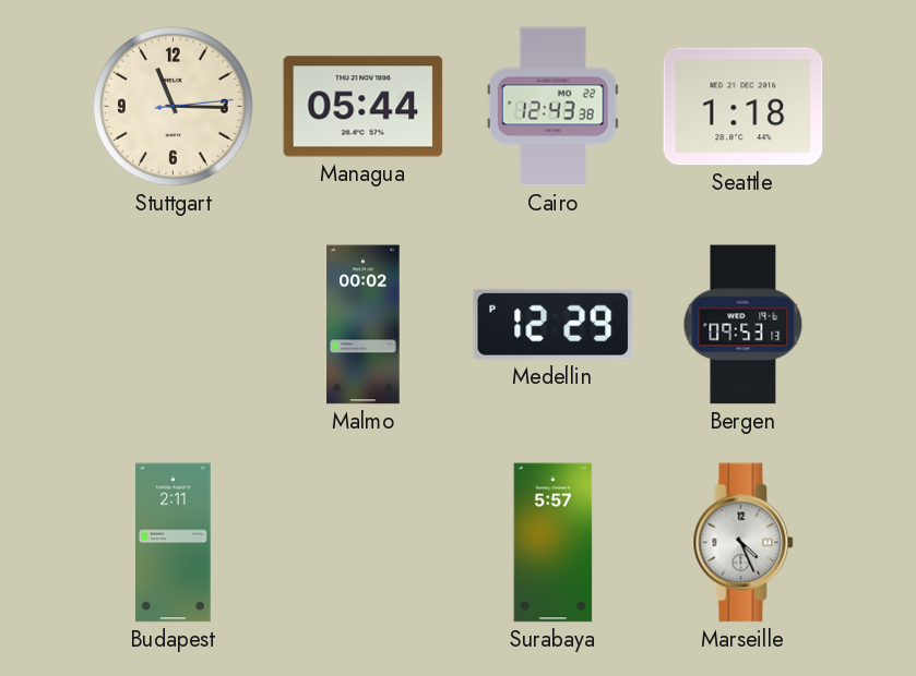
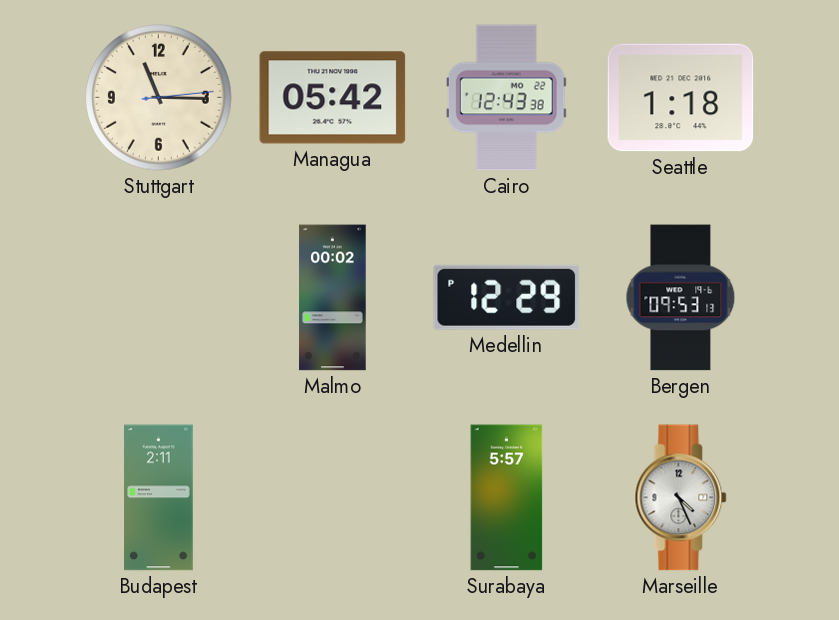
Managua: 05:44 -> 05:42
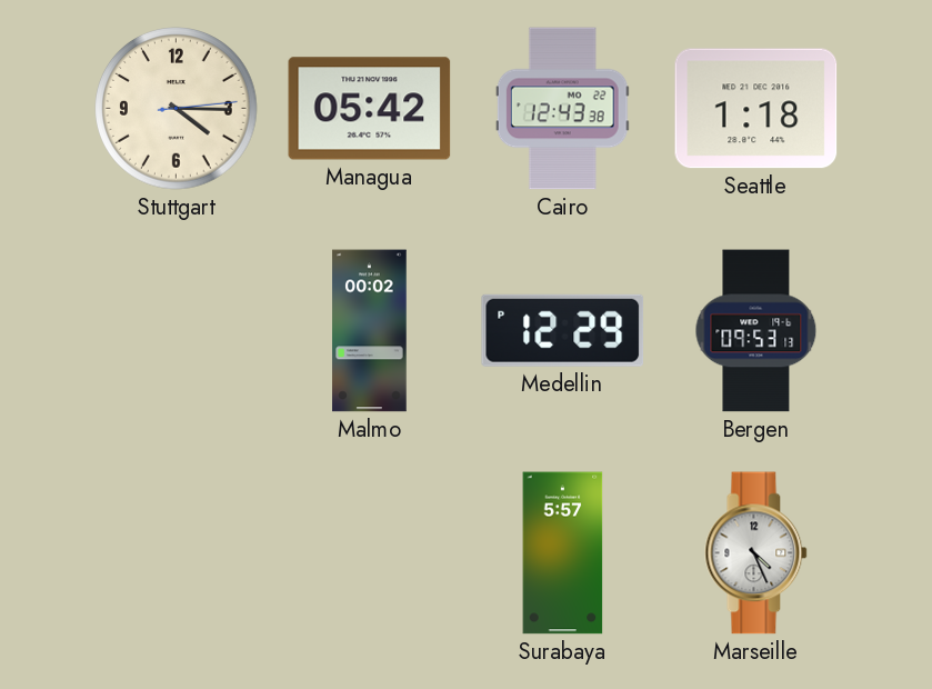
Stuttgart: 11:15 -> 4:15
Budapest: 2:11 -> none
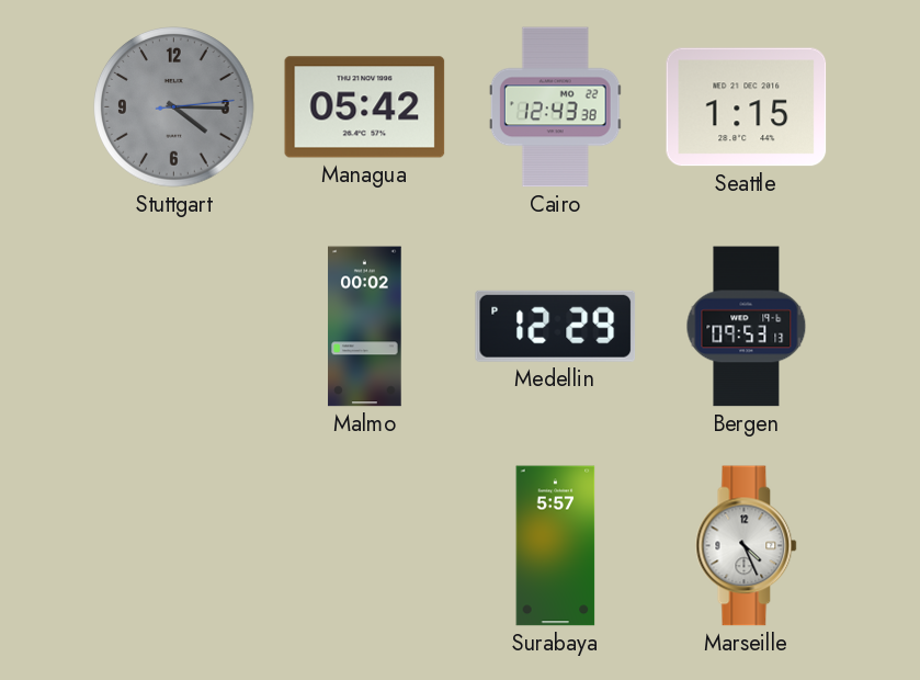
Stuttgart dial: cream -> grey
Seattle: 1:18 -> 1:15
